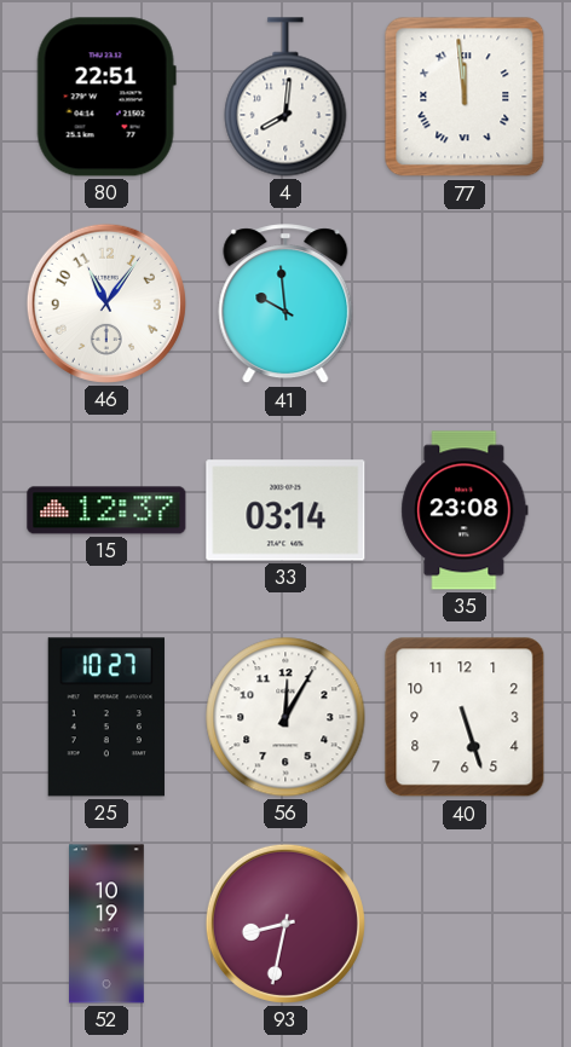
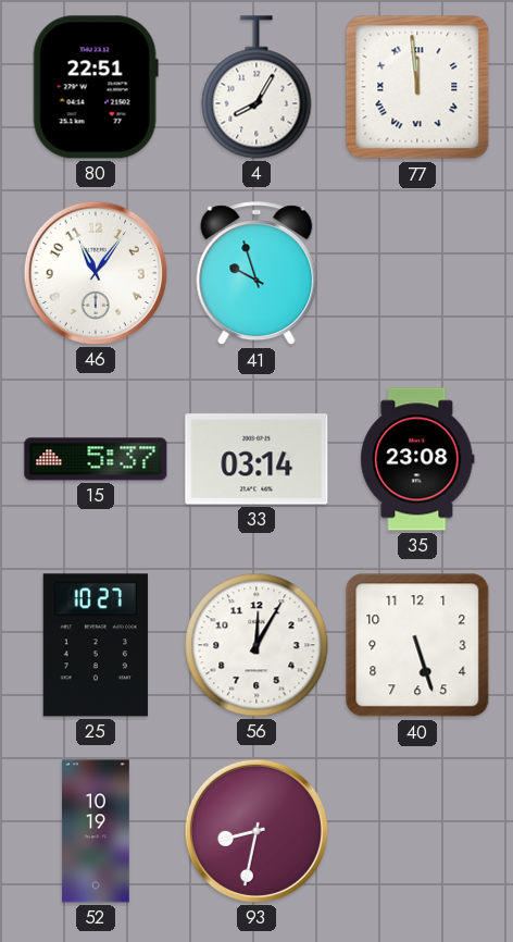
4: 8:01 -> 8:05
41: 9:59 -> 9:57
15: 12:37 -> 5:37
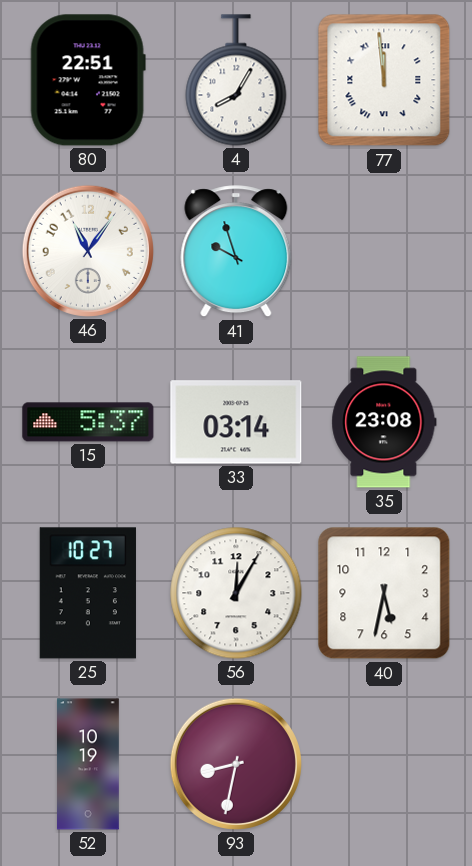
40: 5:27 -> 5:32
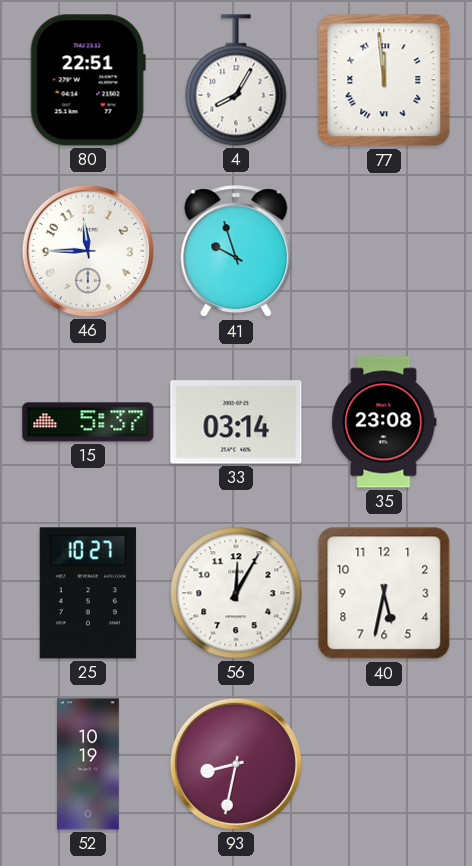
46: 11:06 -> 11:45
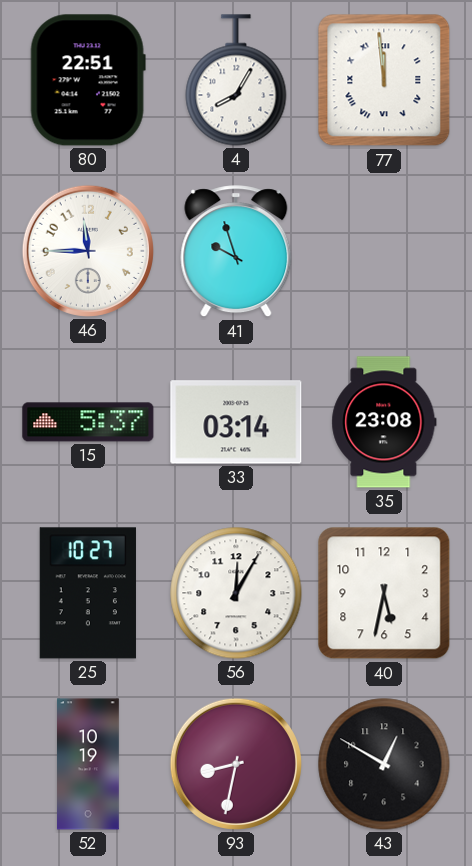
43: none -> 12:50
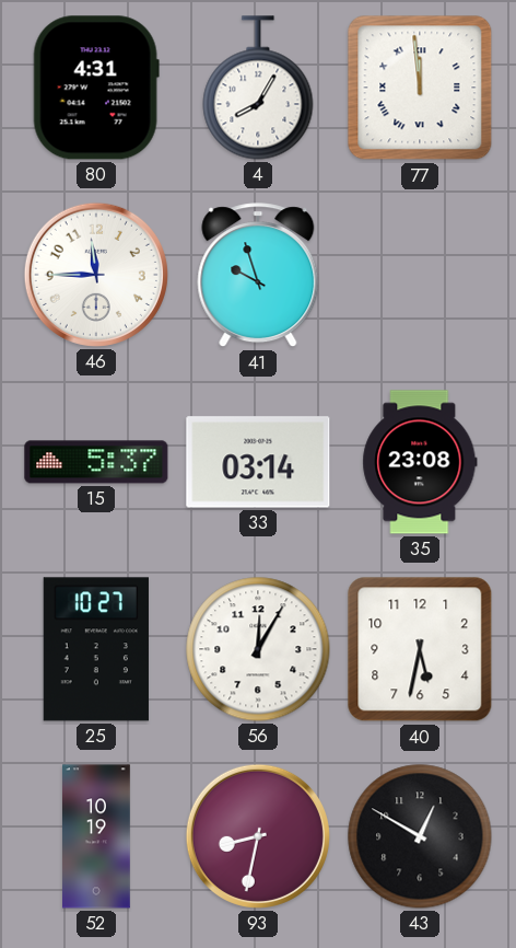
80: 22:51 -> 4:31
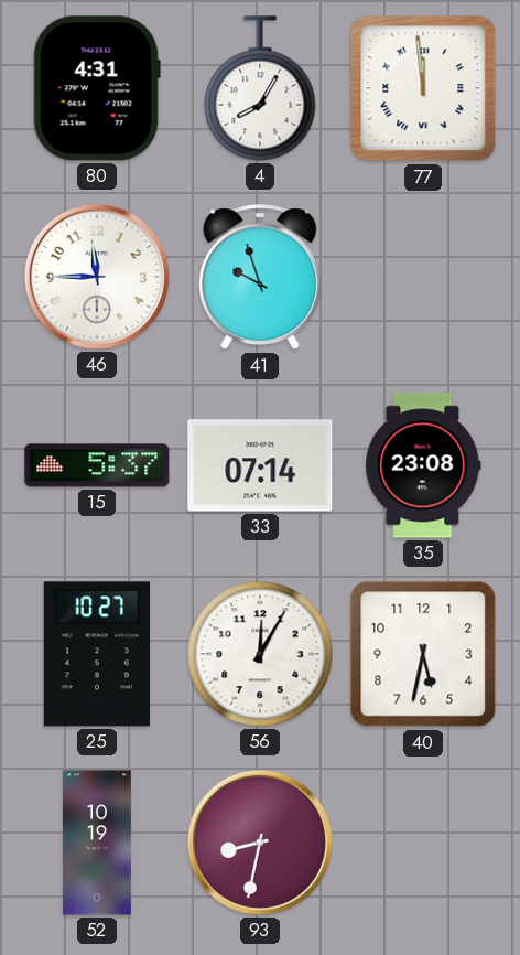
33: 03:14 -> 07:14
43: 12:50 -> none
